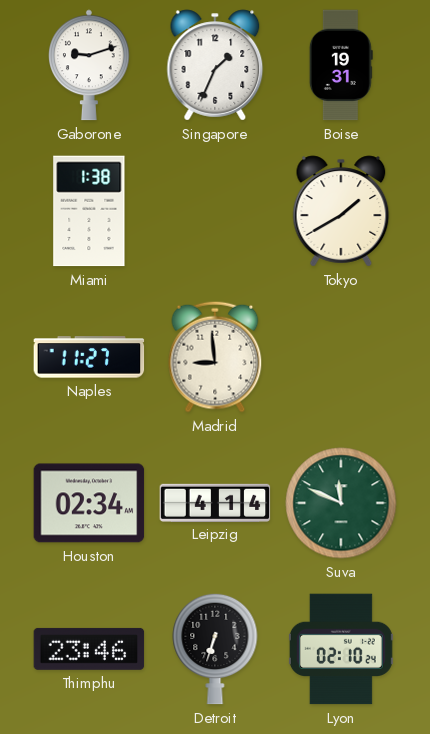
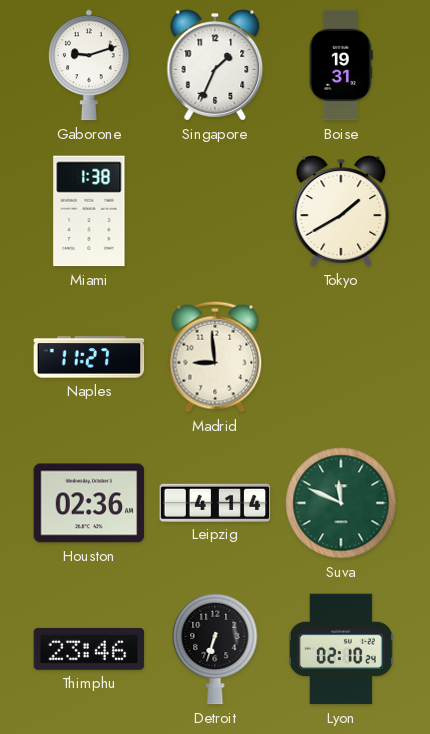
Houston: 02:34 -> 02:36
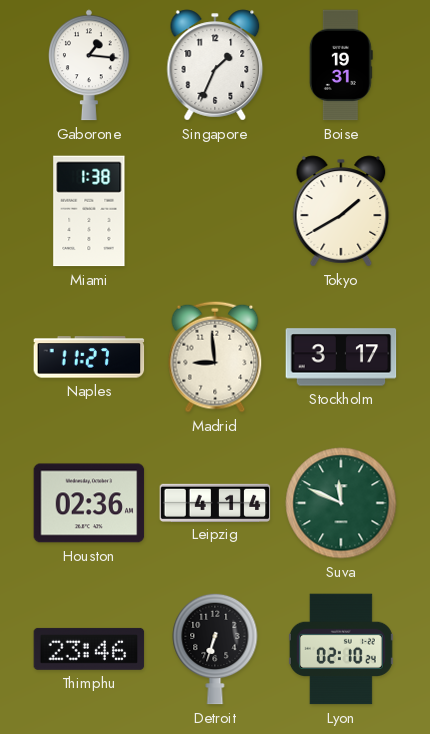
Gaborone: 9:12 -> 1:16
Stockholm: none -> 3:17
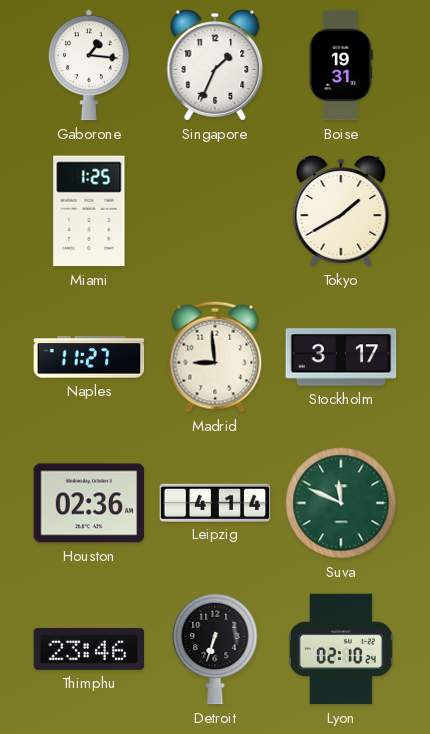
Miami: 1:38 -> 1:25
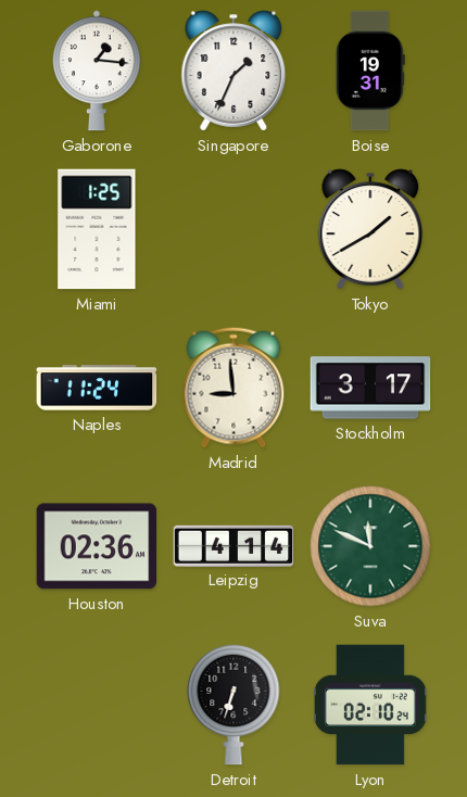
Naples: 11:27 -> 11:24
Thimphu: 23:46 -> none
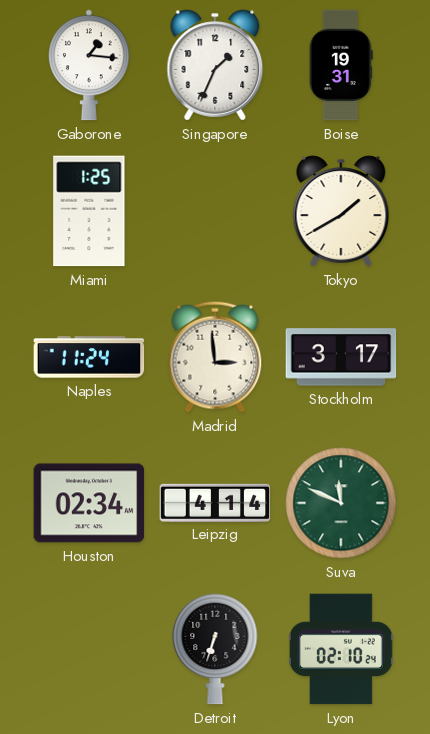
Madrid: 8:59 -> 2:59
Houston: 02:36 -> 02:34
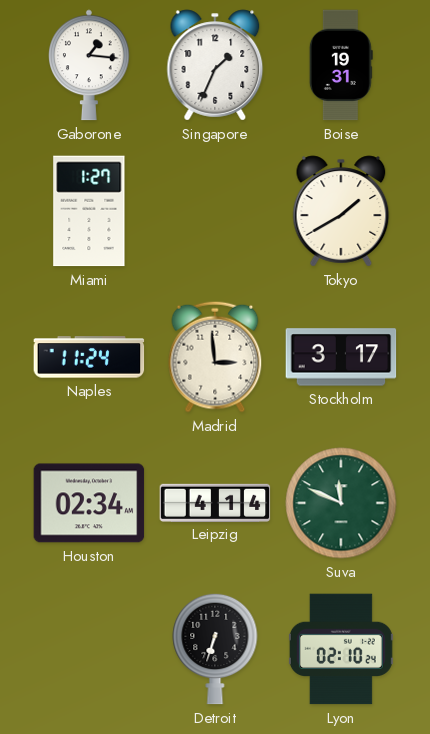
Miami: 1:25 -> 1:27
